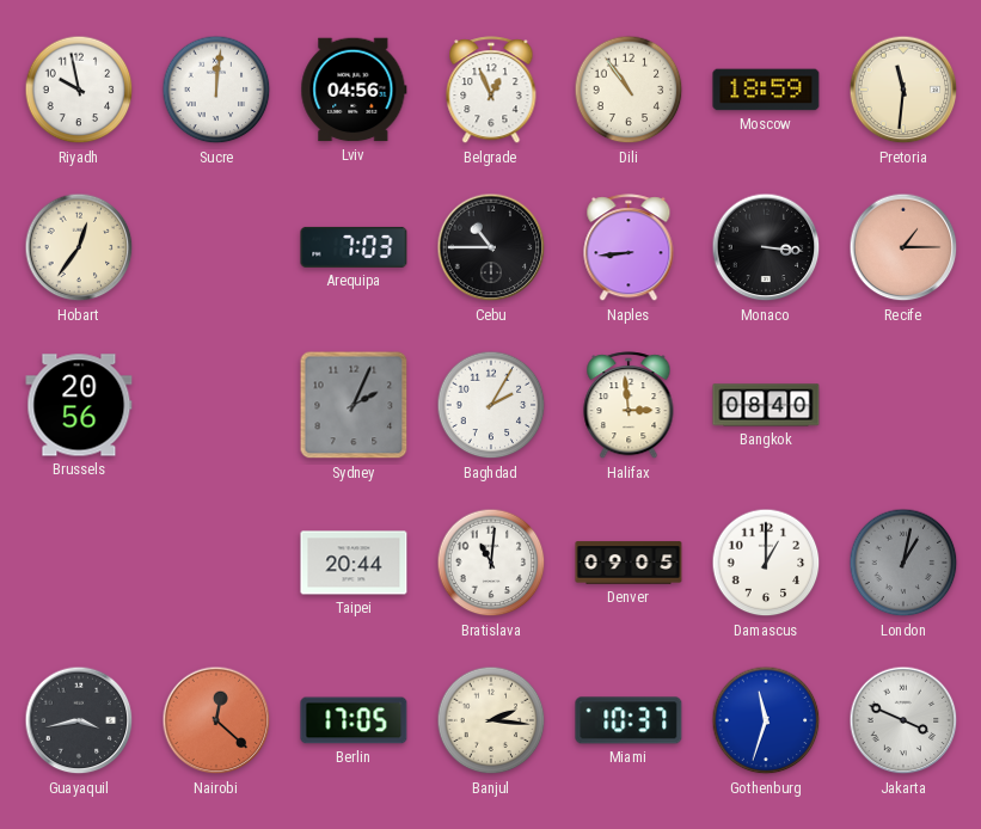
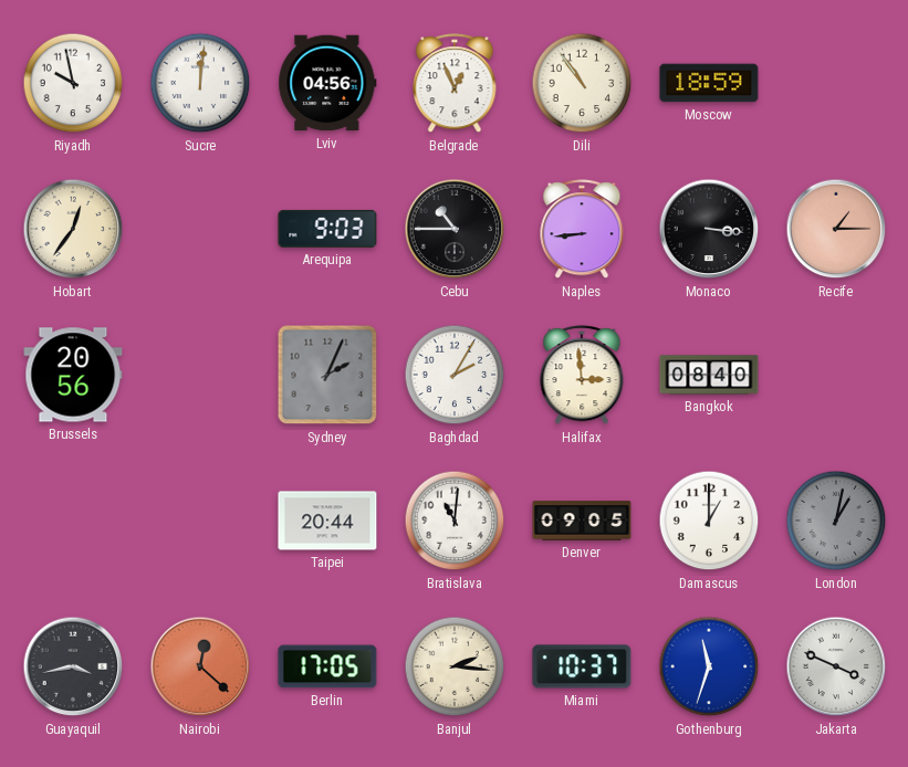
Pretoria: 11:31 -> none
Arequipa: 7:03 -> 9:03
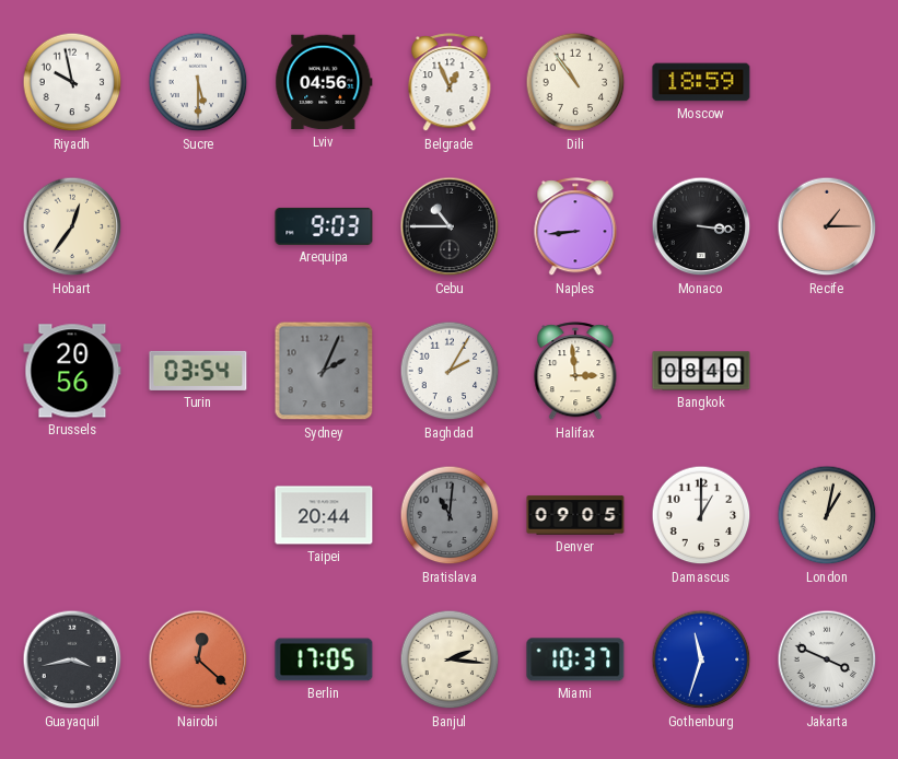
Sucre: 12:01 -> 5:30
Turin: none -> 03:54
Bratislava dial: white -> grey
London dial: grey -> cream
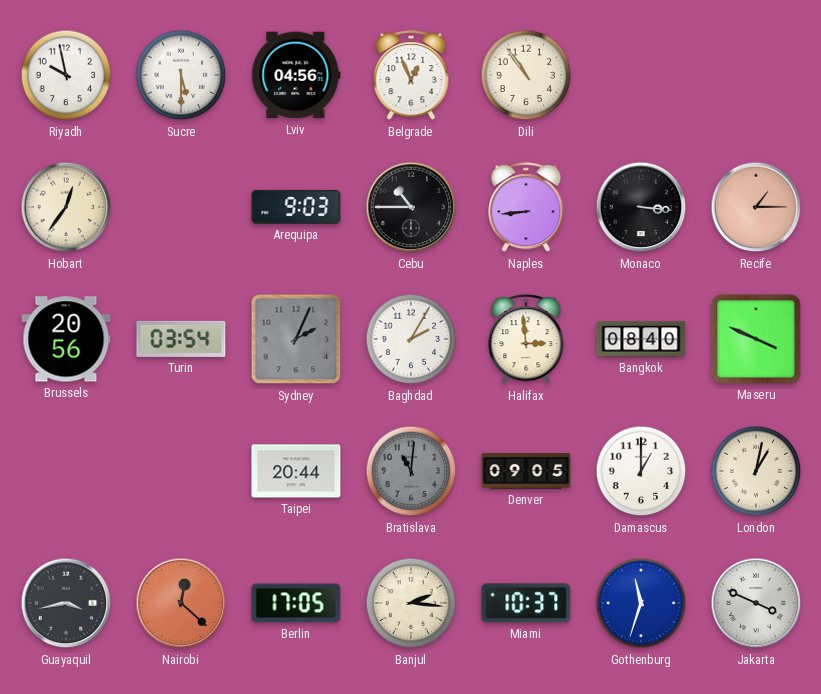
Moscow: 18:59 -> none
Maseru: none -> 3:49
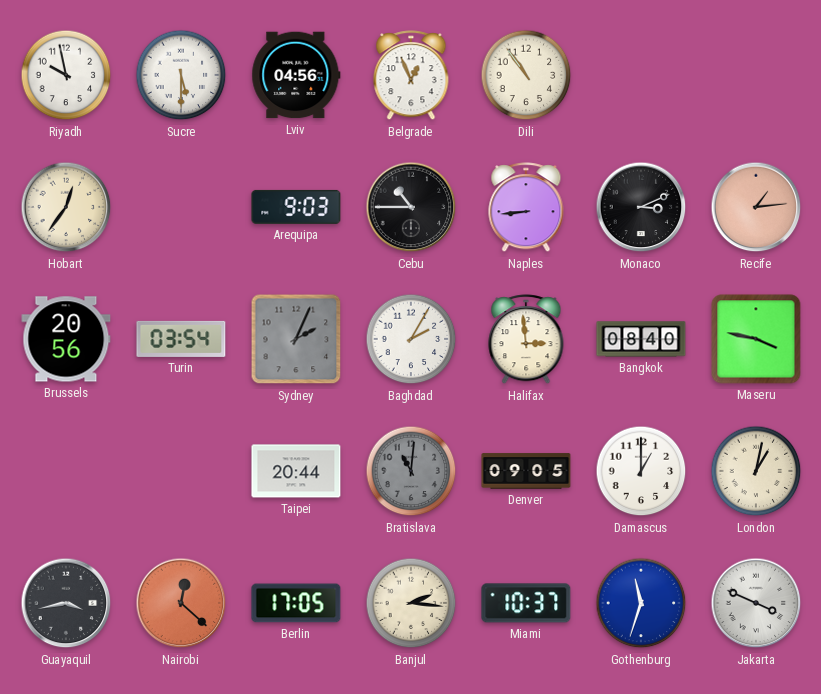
Monaco: 3:16 -> 3:11
Recife: 1:15 -> 1:14
Maseru: 3:49 -> 3:47
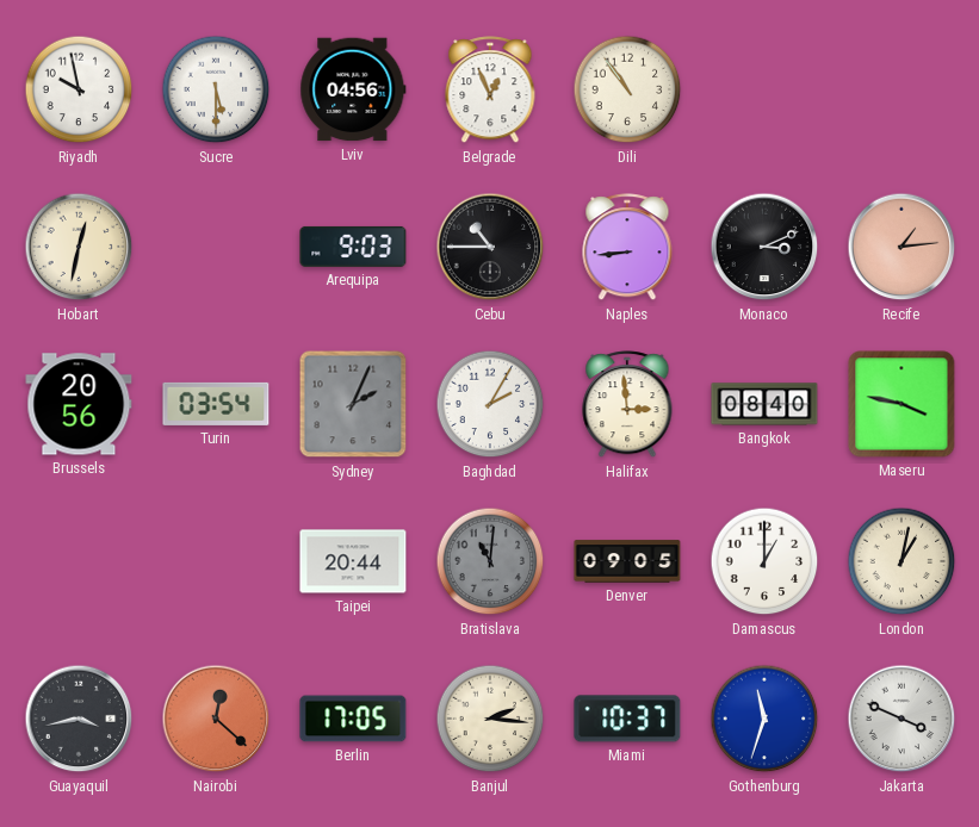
Hobart: 12:36 -> 12:32
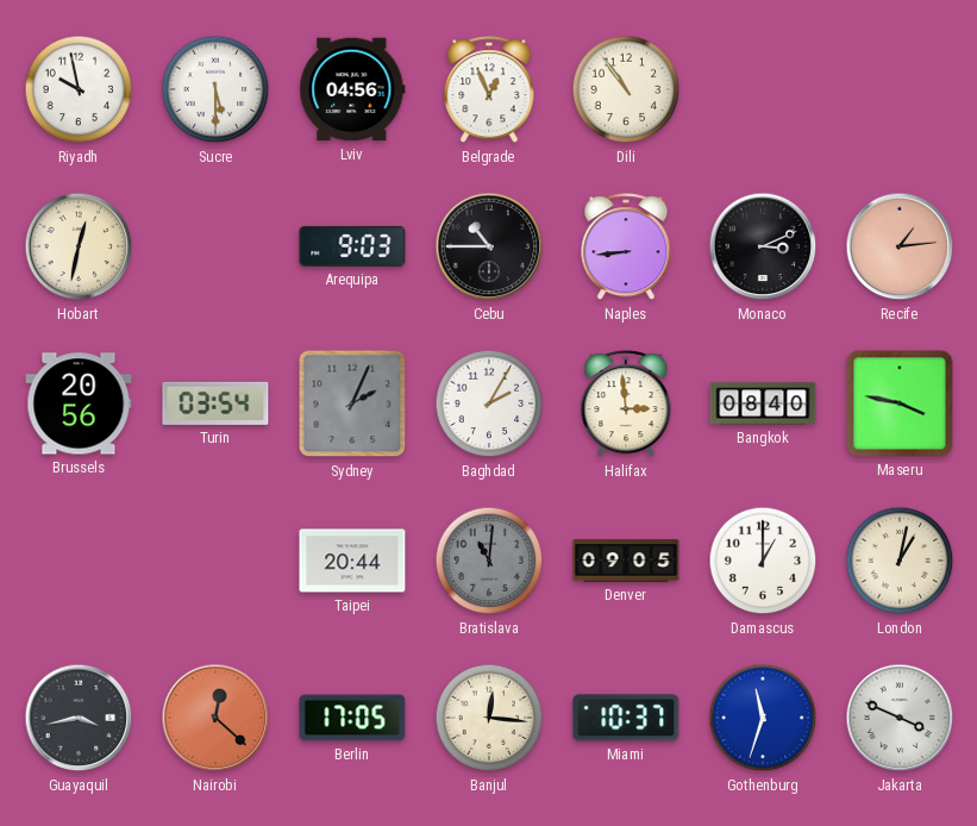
Banjul: 2:16 -> 12:16
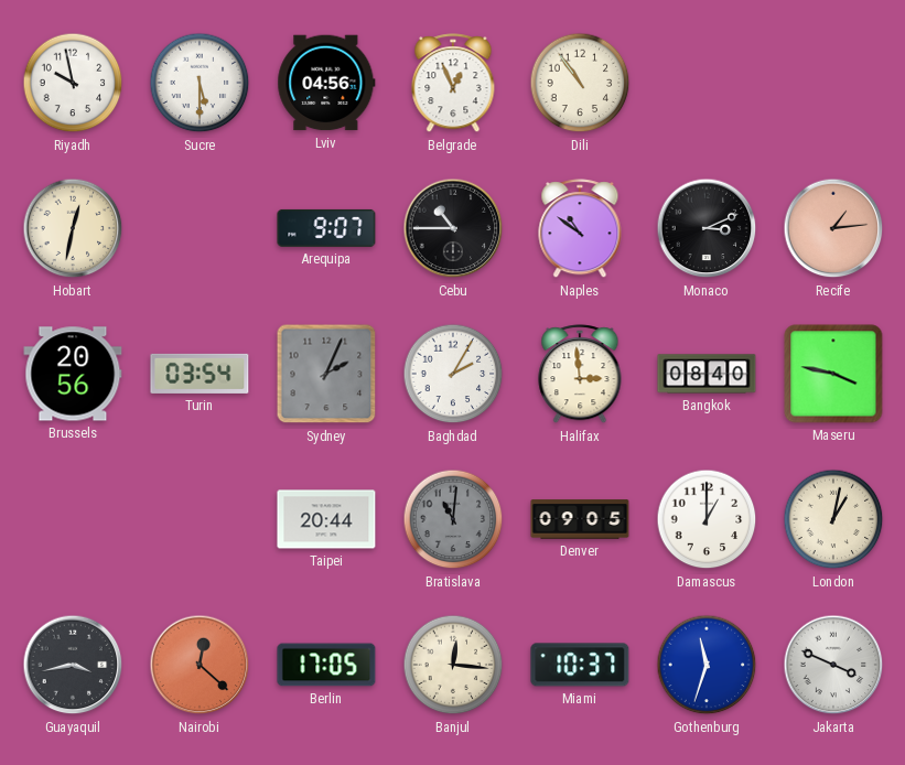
Arequipa: 9:03 -> 9:07
Naples: 8:44 -> 10:51
